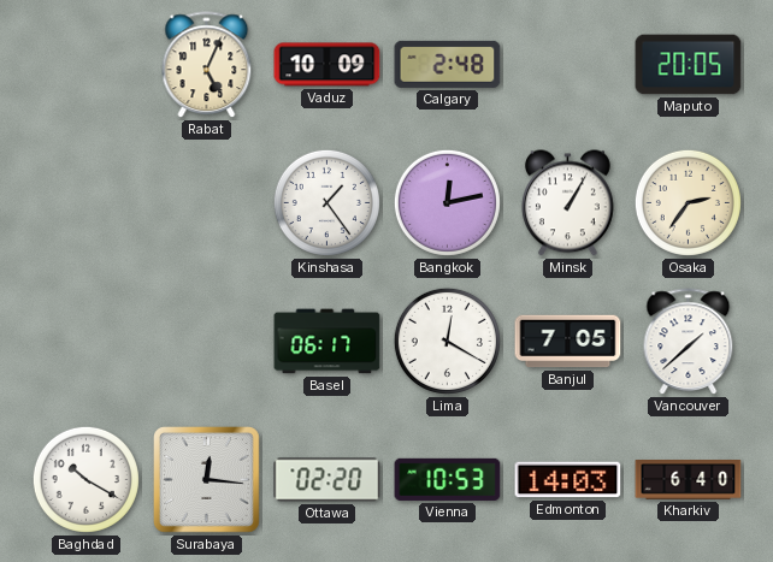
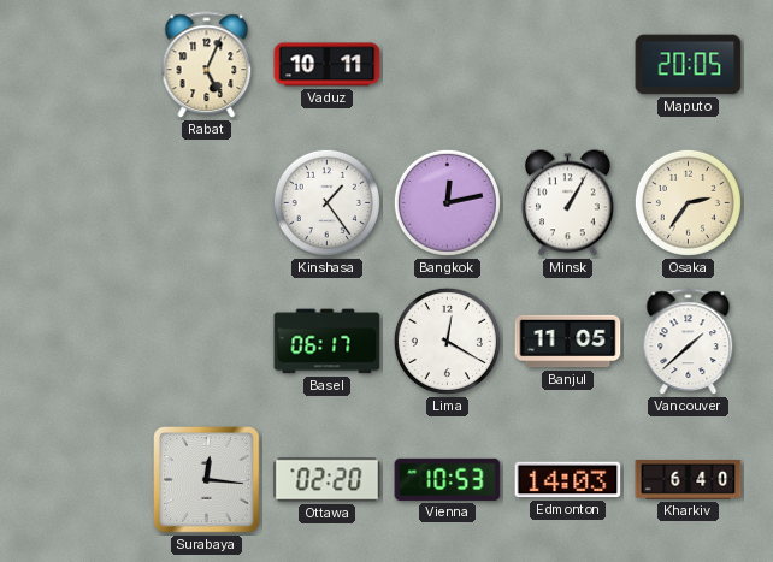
Vaduz: 10:09 -> 10:11
Calgary: 2:48 -> none
Banjul: 7:05 -> 11:05
Baghdad: 10:20 -> none
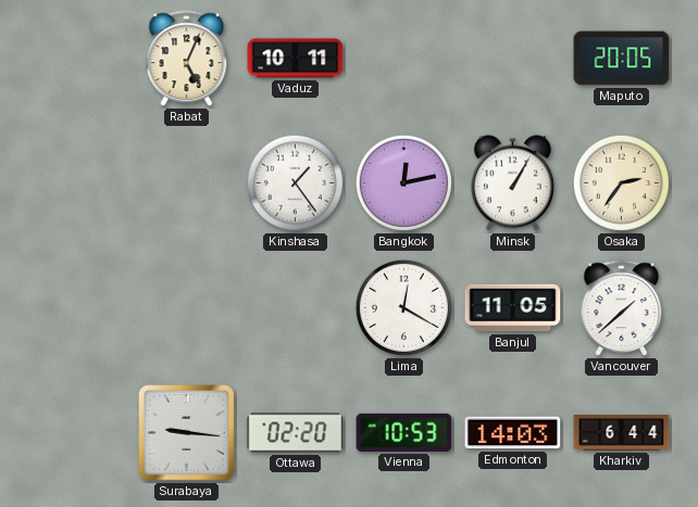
Basel: 06:17 -> none
Surabaya: 12:16 -> 9:16
Kharkiv: 6:40 -> 6:44
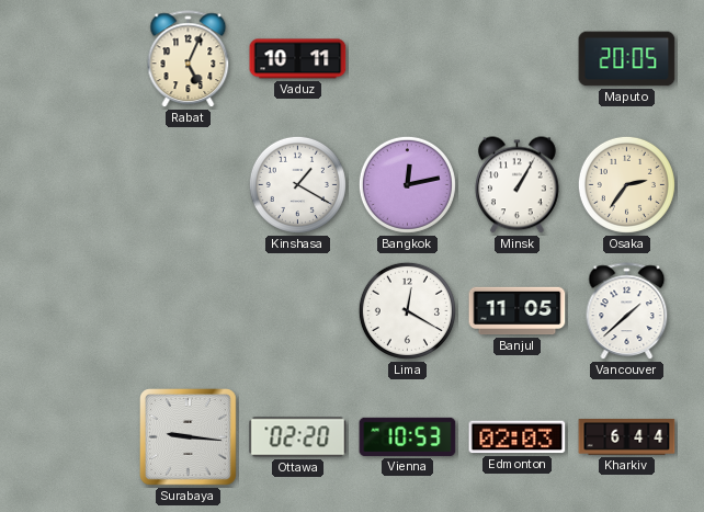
Kinshasa: 1:24 -> 1:20
Edmonton: 14:03 -> 02:03
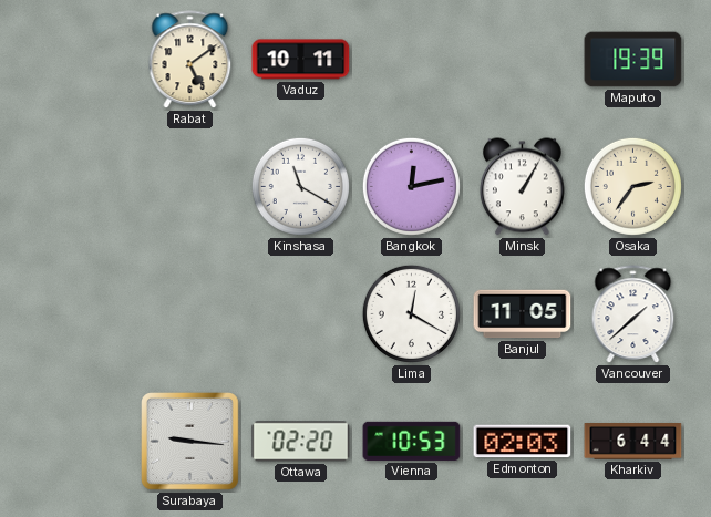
Rabat: 5:04 -> 5:09
Maputo: 20:05 -> 19:39
Kinshasa: 1:20 -> 11:20
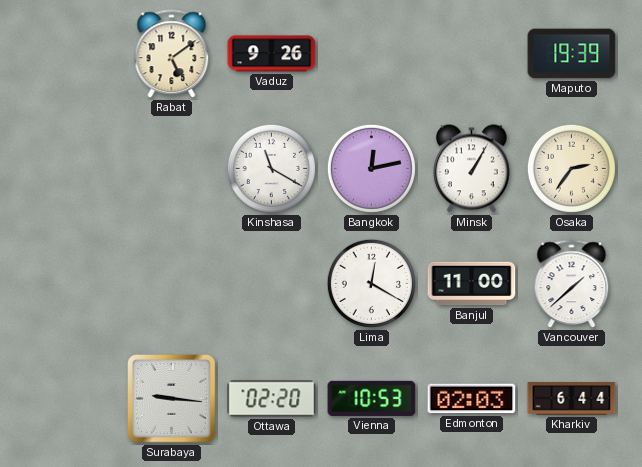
Vaduz: 10:11 -> 9:26
Banjul: 11:05 -> 11:00
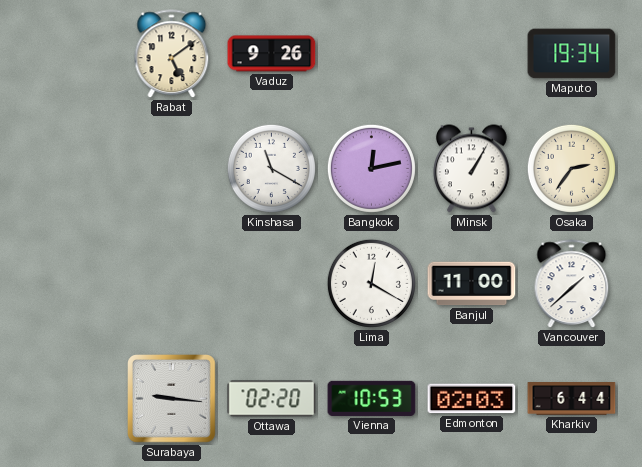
Maputo: 19:39 -> 19:34
